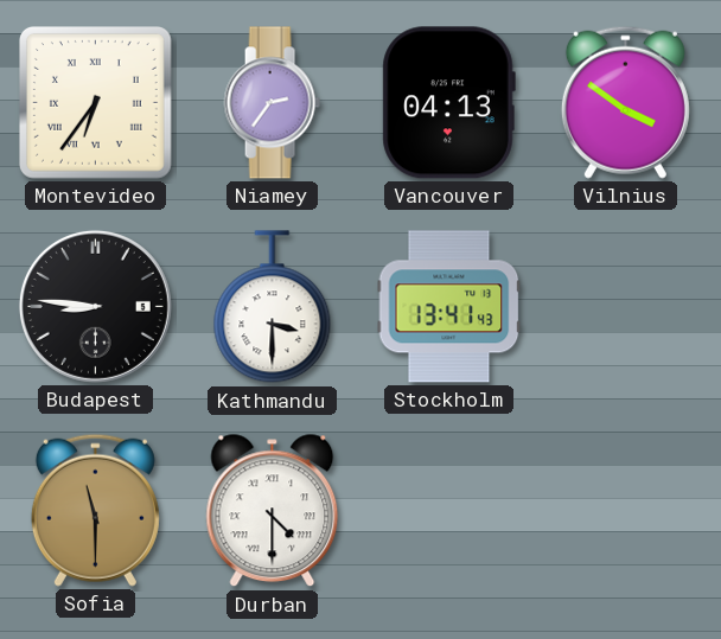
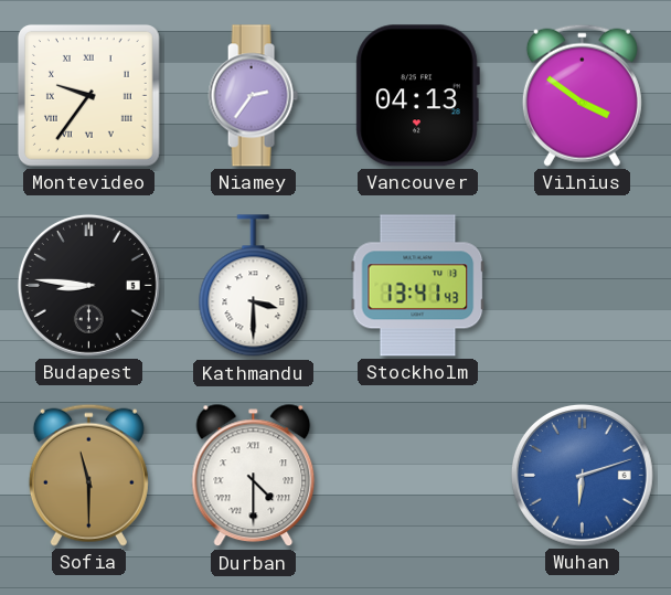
Montevideo: 6:36 -> 9:36
Wuhan: none -> 6:12
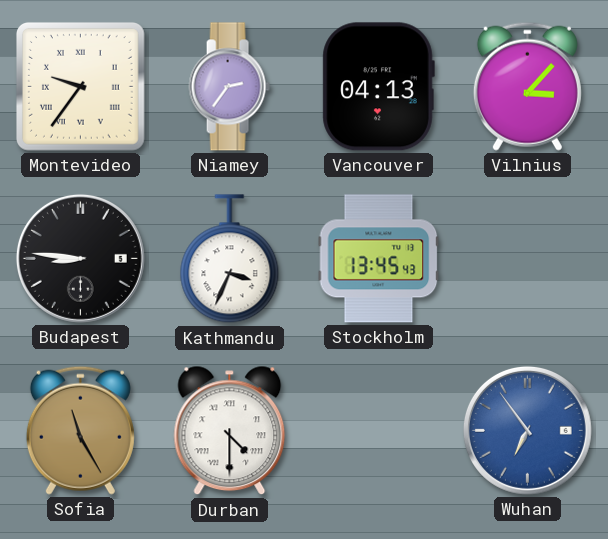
Vilnius: 3:51 -> 3:07
Kathmandu: 3:30 -> 3:34
Stockholm: 13:41 -> 13:45
Sofia: 11:30 -> 11:25
Wuhan: 6:12 -> 6:54
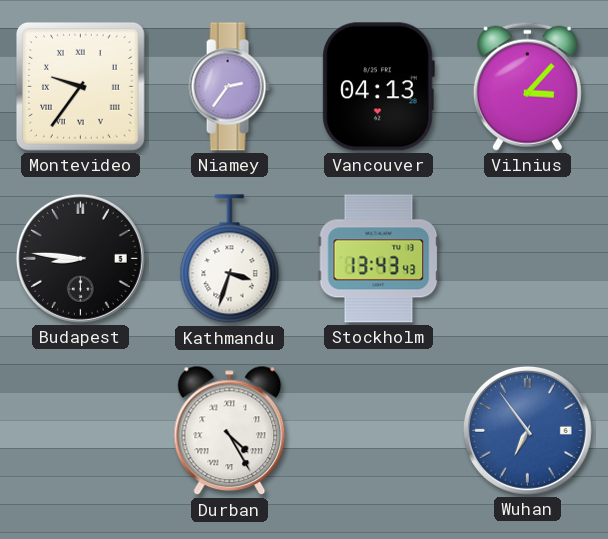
Kathmandu: 3:34 -> 3:33
Stockholm: 13:45 -> 13:43
Sofia: 11:25 -> none
Durban: 4:30 -> 4:25
